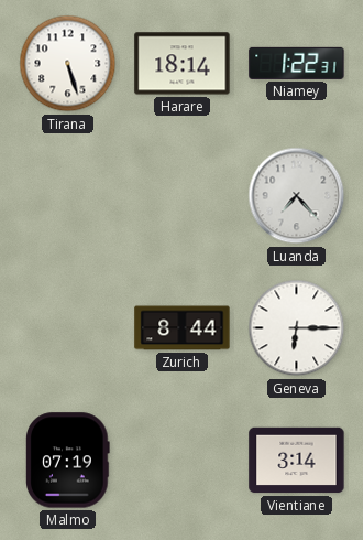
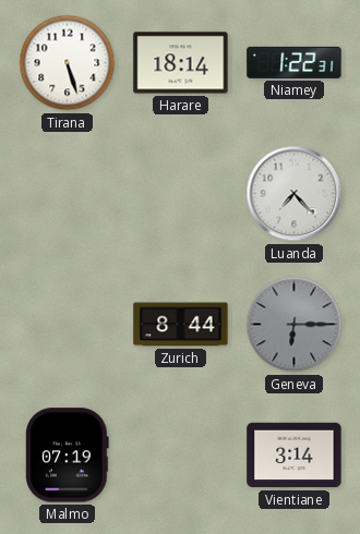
Geneva dial: white -> grey
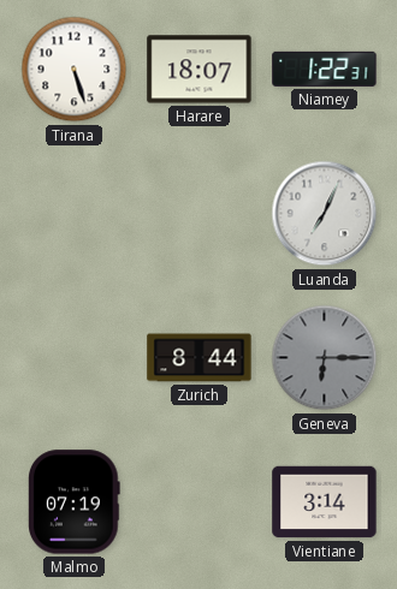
Harare: 18:14 -> 18:07
Luanda: 7:23 -> 7:04
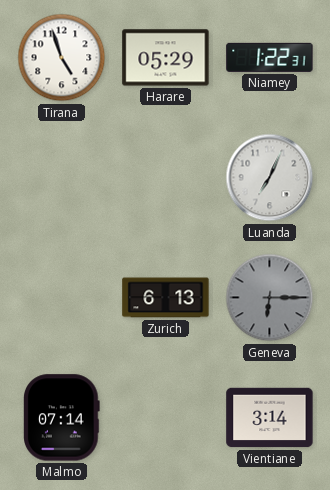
Tirana: 5:27 -> 4:57
Harare: 18:07 -> 05:29
Zurich: 8:44 -> 6:13
Malmo: 07:19 -> 07:14
